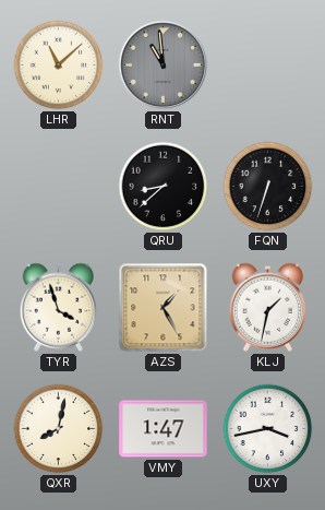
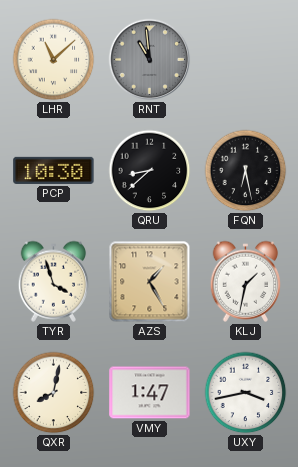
PCP: none -> 10:30
FQN: 6:33 -> 6:28
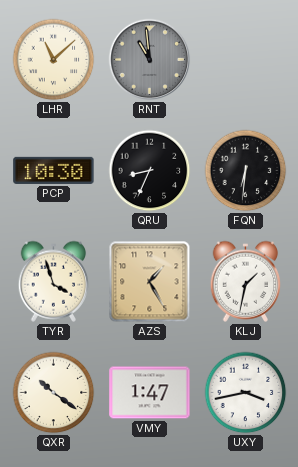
QRU: 8:38 -> 8:34
FQN: 6:28 -> 6:31
QXR: 8:02 -> 10:21
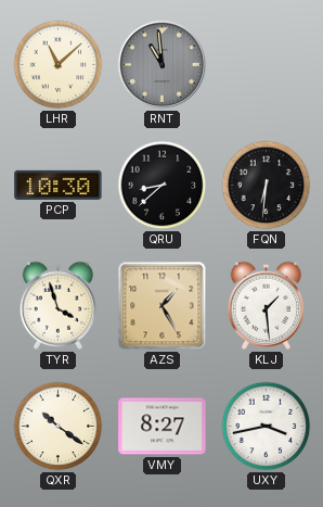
QRU: 8:34 -> 8:38
KLJ: 1:32 -> 1:29
VMY: 1:47 -> 8:27
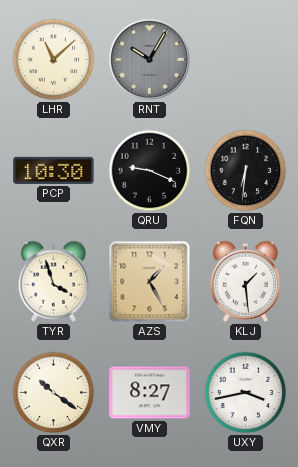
RNT: 10:59 -> 10:05
QRU: 8:38 -> 9:19
